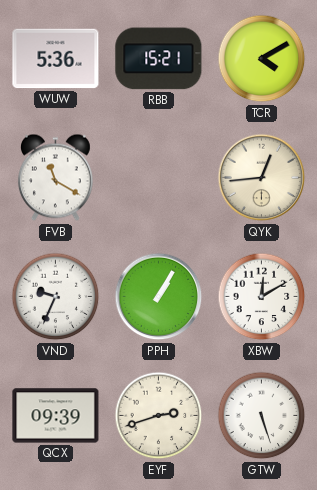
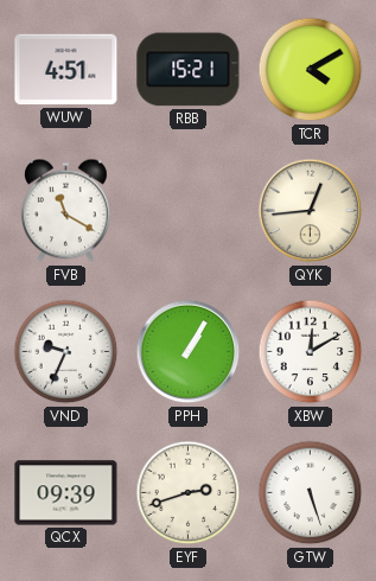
WUW: 5:36 -> 4:51
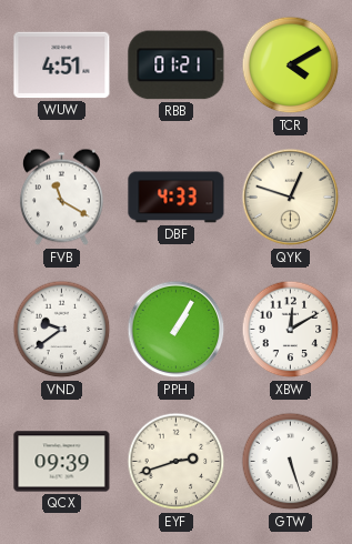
RBB: 15:21 -> 01:21
DBF: none -> 4:33
QYK: 12:44 -> 12:48
VND: 9:34 -> 9:39
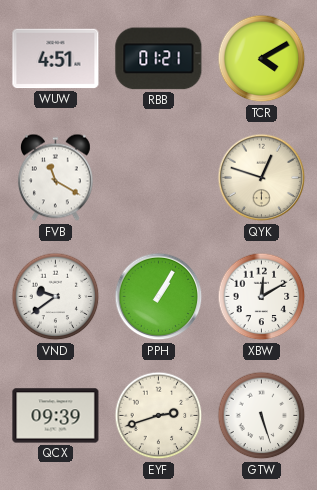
DBF: 4:33 -> none
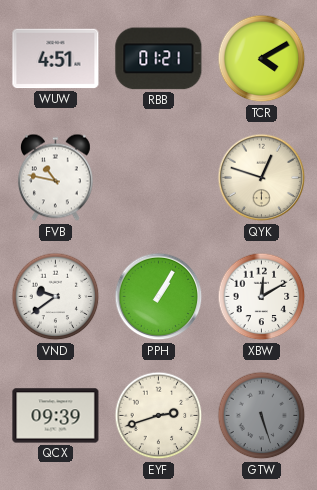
FVB: 11:20 -> 10:47
GTW dial: white -> grey
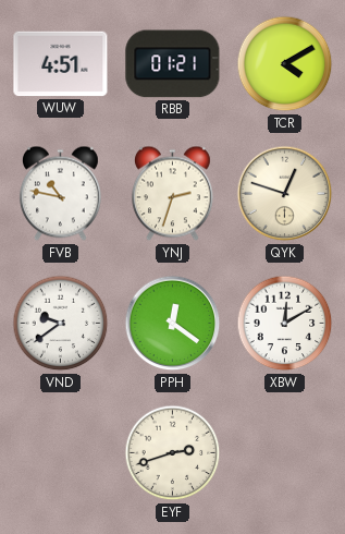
YNJ: none -> 2:33
PPH: 1:05 -> 12:21
QCX: 09:39 -> none
GTW: 5:27 -> none
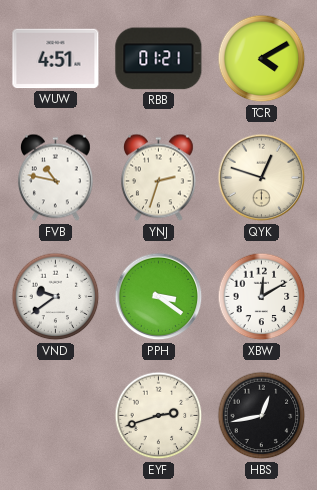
PPH: 12:21 -> 3:21
HBS: none -> 12:43
